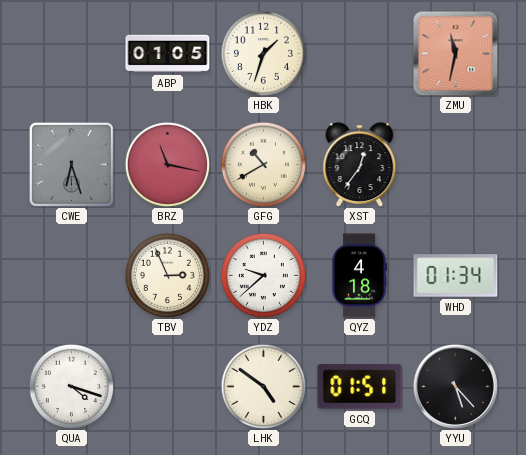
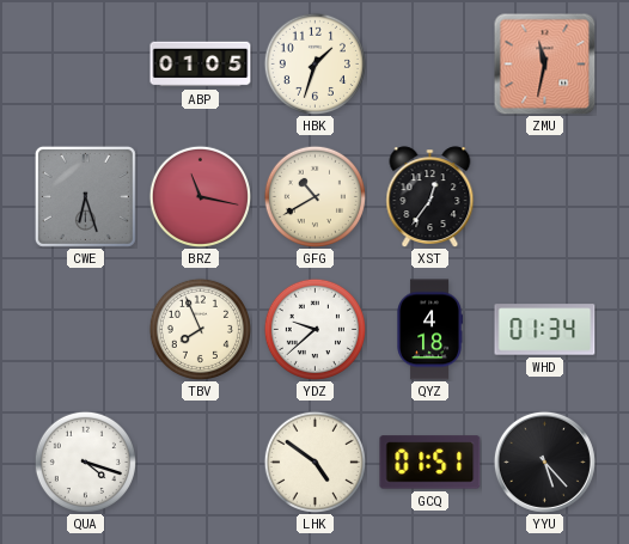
TBV: 2:56 -> 7:56
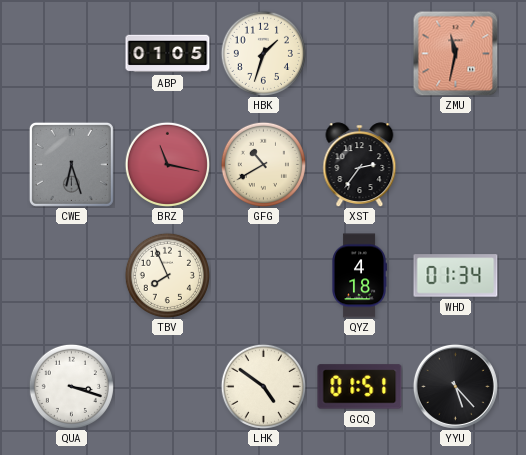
XST: 12:36 -> 2:36
YDZ: 9:38 -> none
QUA: 4:18 -> 3:18
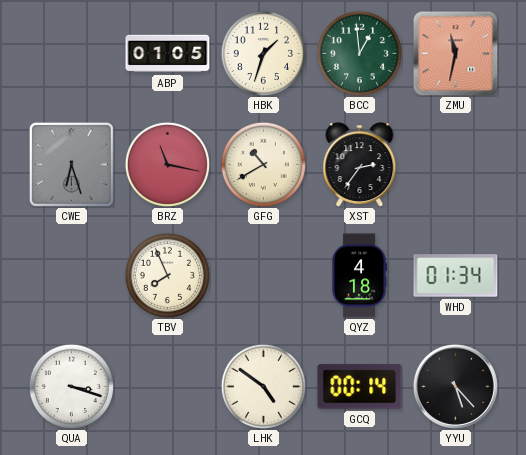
BCC: none -> 12:59
GCQ: 01:51 -> 00:14
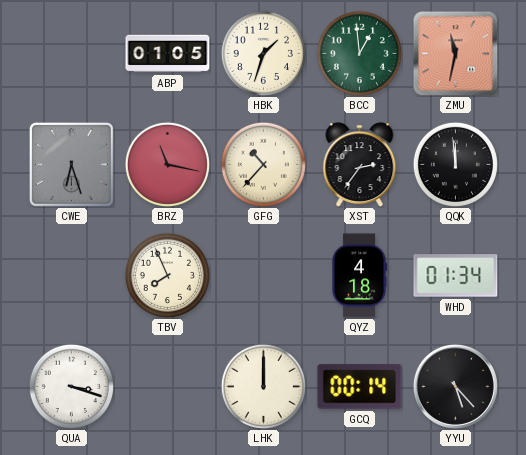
GFG: 10:40 -> 10:37
QQK: none -> 11:59
LHK: 4:51 -> 12:00
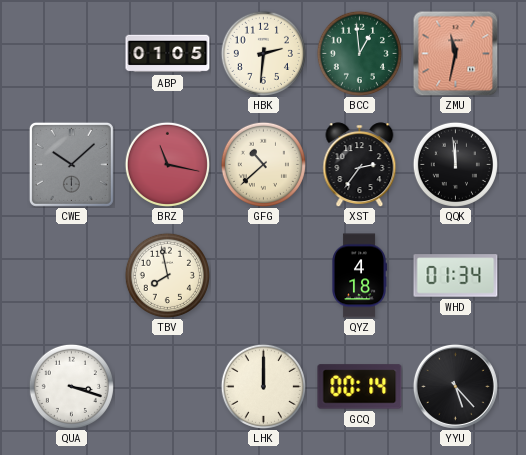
HBK: 1:33 -> 2:31
CWE: 6:27 -> 10:08
GFG: 10:37 -> 10:38
TBV: 7:56 -> 7:58
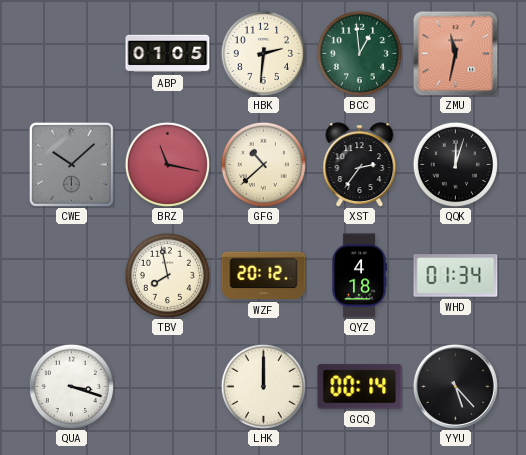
QQK: 11:59 -> 12:03
WZF: none -> 20:12
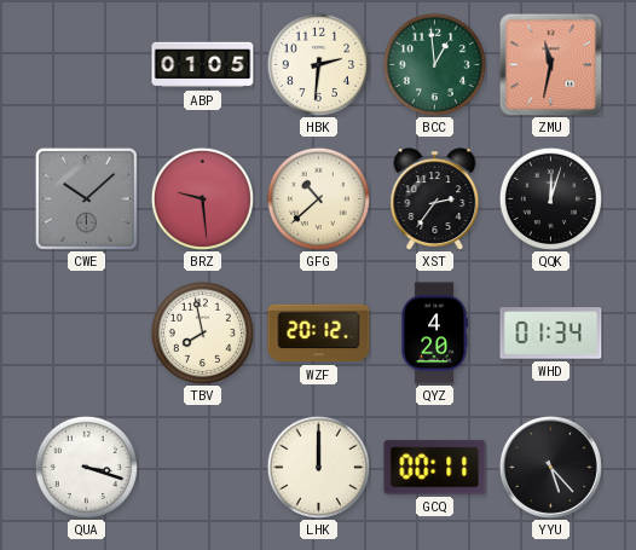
BRZ: 11:17 -> 9:29
QYZ: 4:18 -> 4:20
GCQ: 00:14 -> 00:11
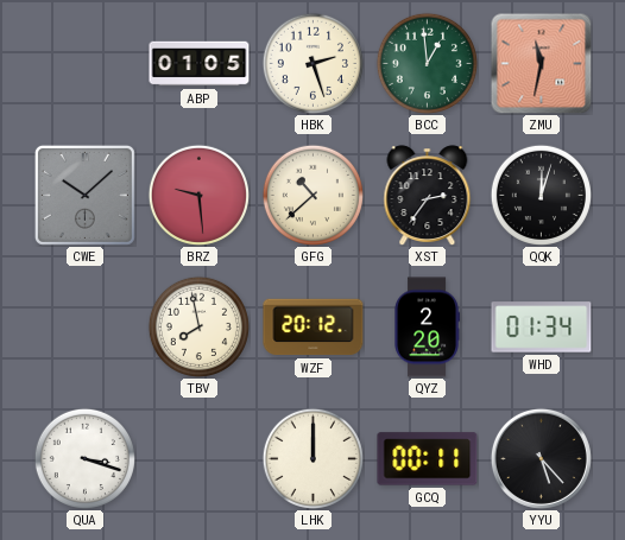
HBK: 2:31 -> 2:27
QYZ: 4:20 -> 2:20
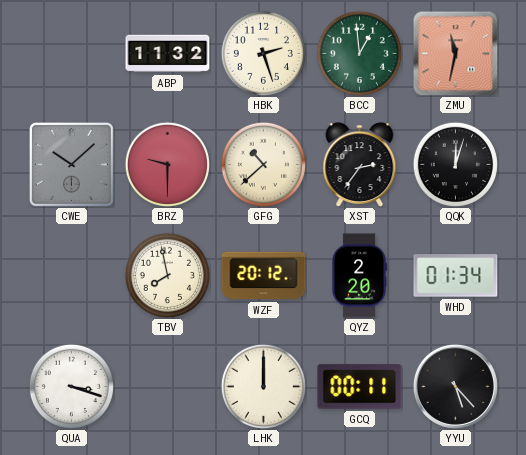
ABP: 01:05 -> 11:32
BRZ: 9:29 -> 9:30
